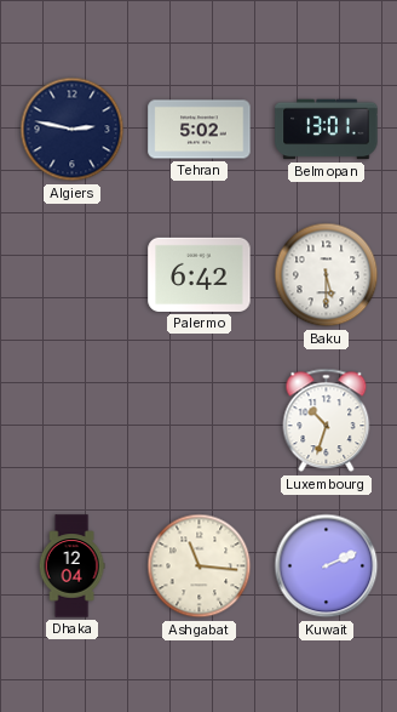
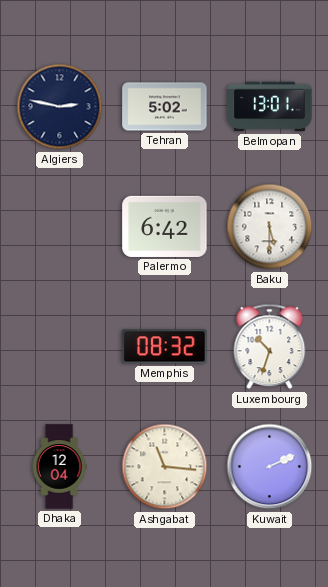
Memphis: none -> 08:32
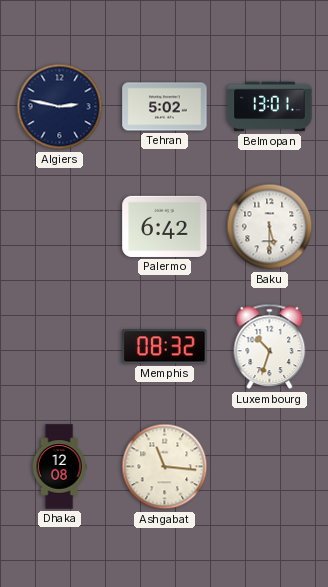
Dhaka: 12:04 -> 12:08
Kuwait: 2:11 -> none
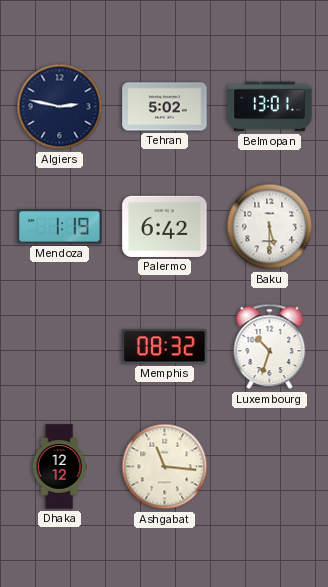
Mendoza: none -> 1:19
Dhaka: 12:08 -> 12:12
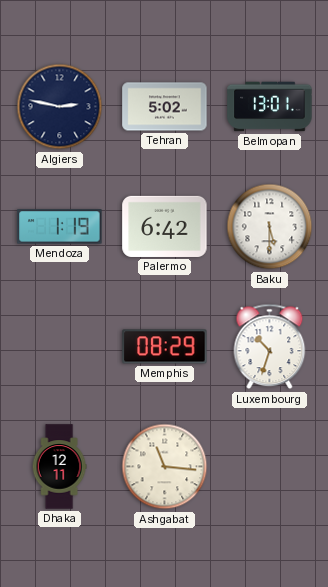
Memphis: 08:32 -> 08:29
Dhaka: 12:12 -> 12:11
